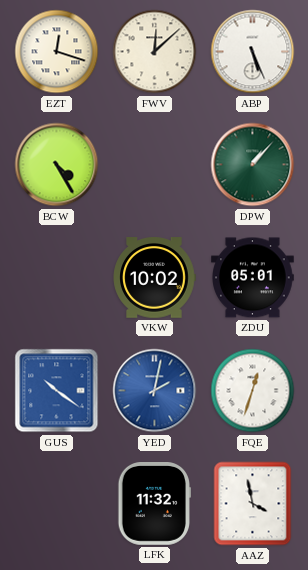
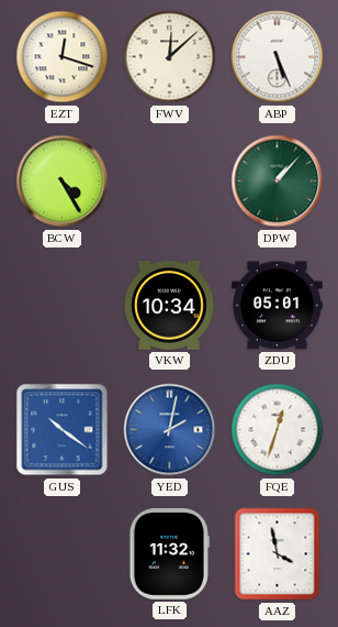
VKW: 10:02 -> 10:34
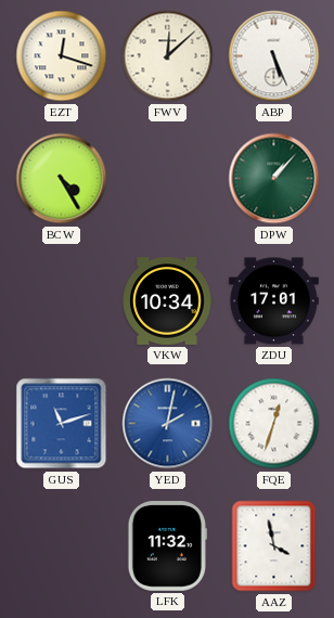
ZDU: 05:01 -> 17:01
GUS: 10:21 -> 11:12
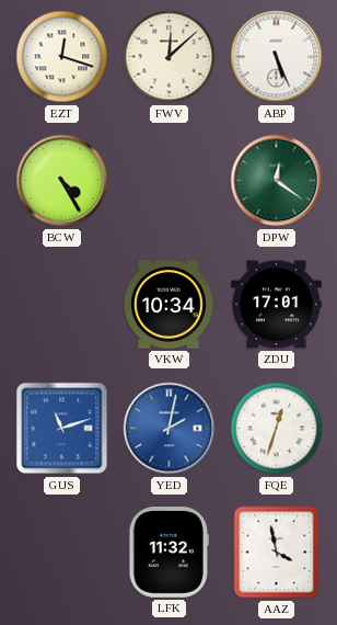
DPW: 1:07 -> 12:21
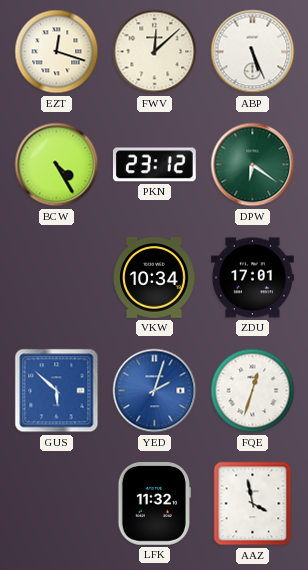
PKN: none -> 23:12
DPW: 12:21 -> 6:21
GUS: 11:12 -> 5:52
YED: 2:02 -> 2:03
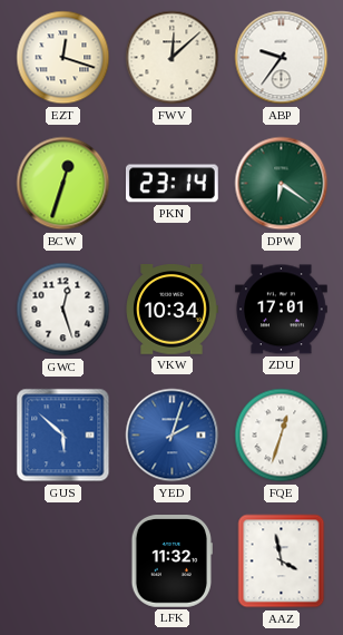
ABP: 5:26 -> 9:36
BCW: 4:25 -> 12:33
PKN: 23:12 -> 23:14
GWC: none -> 12:27
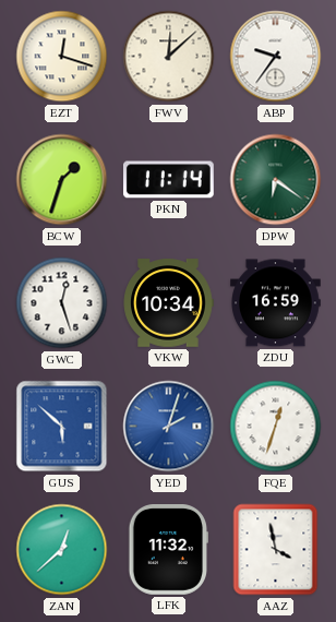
BCW: 12:33 -> 1:33
PKN: 23:14 -> 11:14
ZDU: 17:01 -> 16:59
ZAN: none -> 12:38
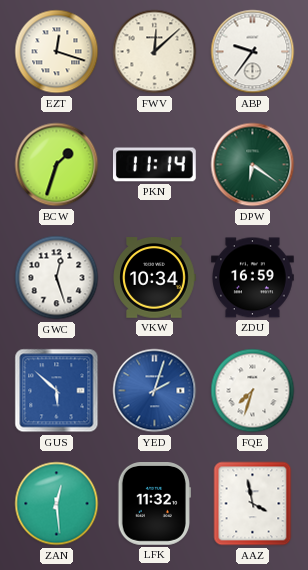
FQE: 12:33 -> 7:33
ZAN: 12:38 -> 12:29
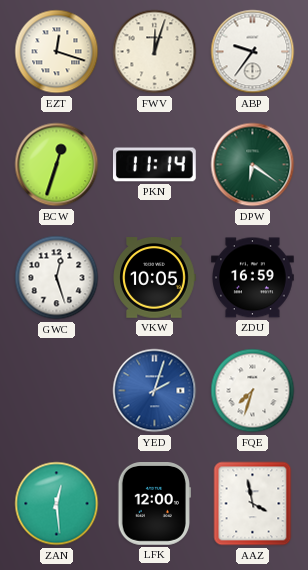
FWV: 12:08 -> 12:03
BCW: 1:33 -> 12:33
VKW: 10:34 -> 10:05
GUS: 5:52 -> none
LFK: 11:32 -> 12:00
